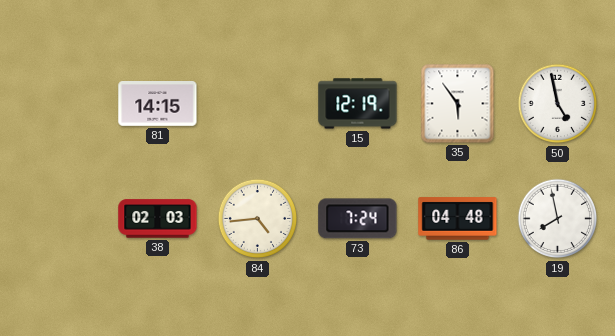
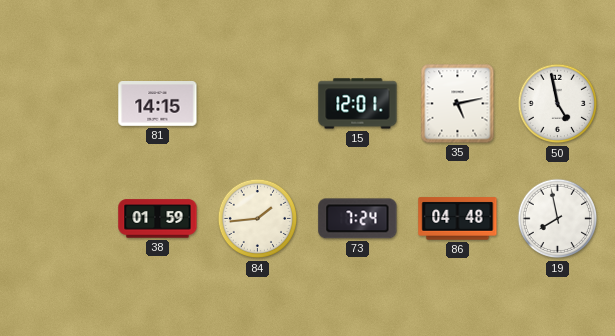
15: 12:19 -> 12:01
35: 5:54 -> 5:13
38: 02:03 -> 01:59
84: 4:44 -> 1:44
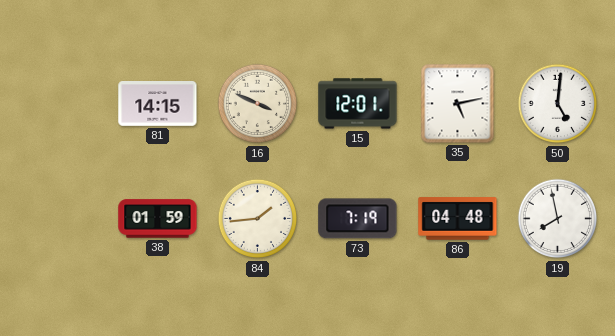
16: none -> 3:49
50: 4:58 -> 5:01
73: 7:24 -> 7:19
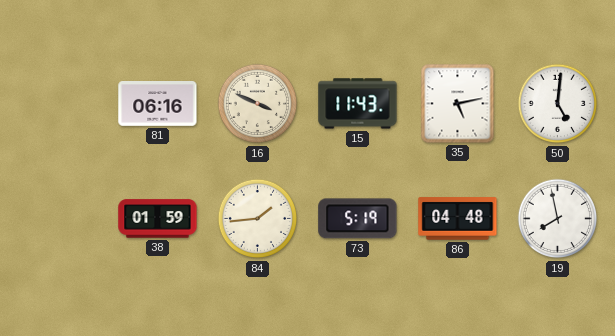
81: 14:15 -> 06:16
15: 12:01 -> 11:43
73: 7:19 -> 5:19
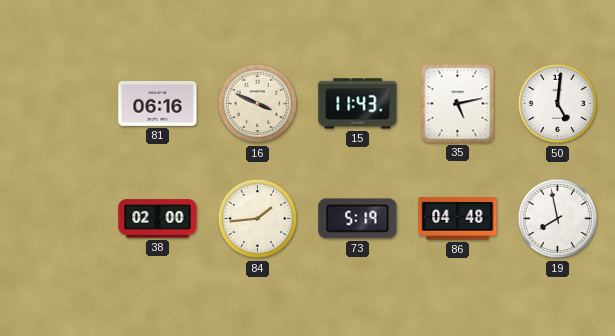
38: 01:59 -> 02:00
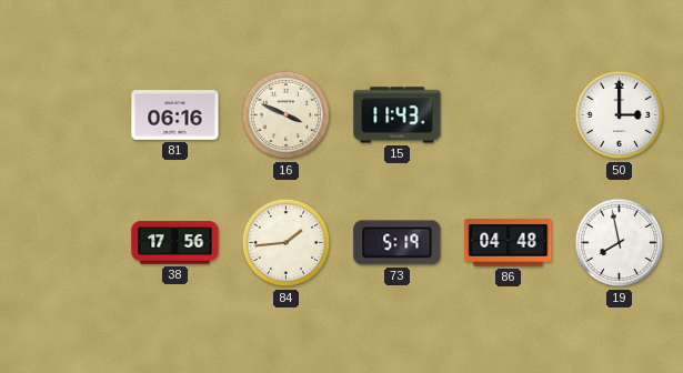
35: 5:13 -> none
50: 5:01 -> 3:00
38: 02:00 -> 17:56
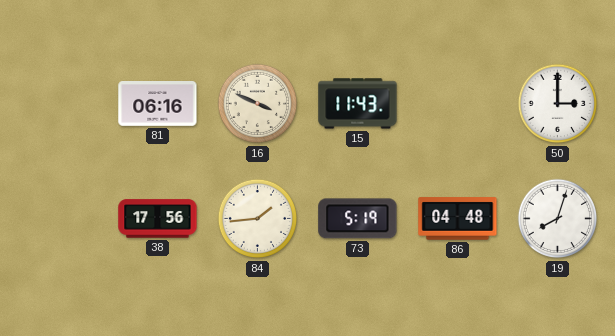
19: 7:58 -> 8:03
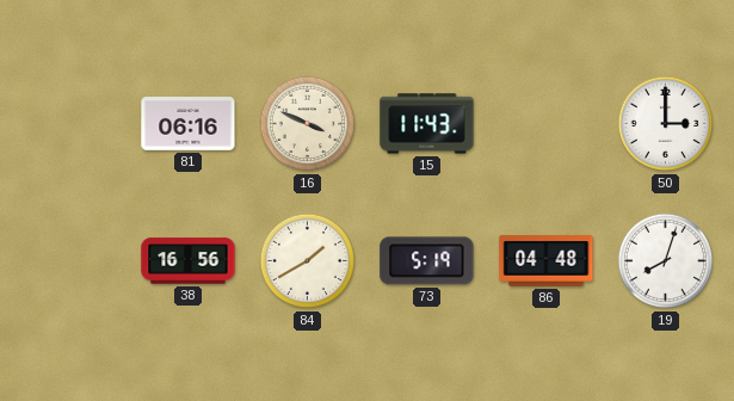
38: 17:56 -> 16:56
84: 1:44 -> 1:40
